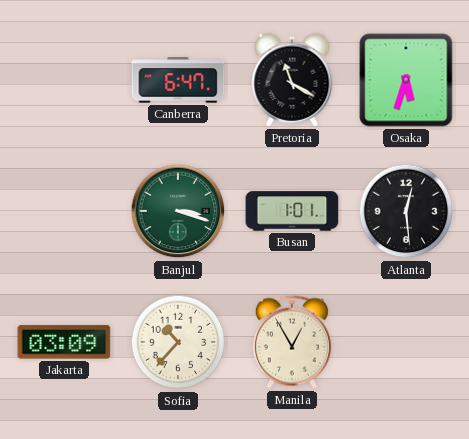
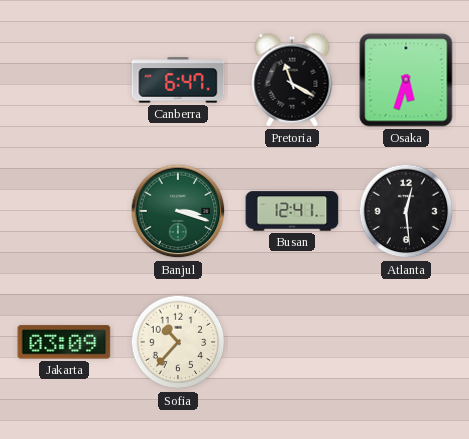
Busan: 1:01 -> 12:41
Manila: 12:55 -> none
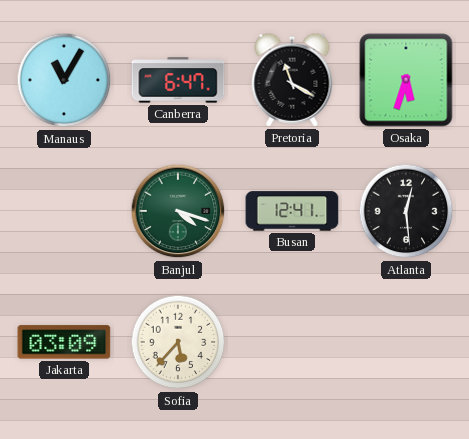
Manaus: none -> 11:05
Banjul: 3:18 -> 4:18
Sofia: 10:37 -> 5:37
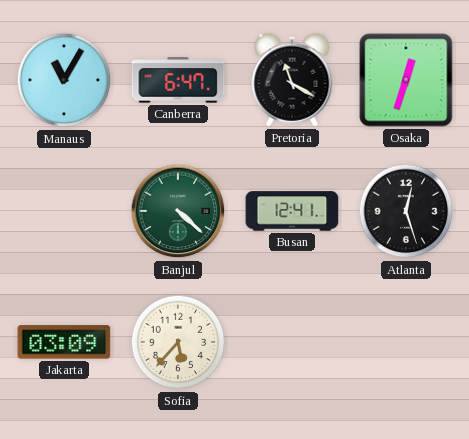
Osaka: 5:33 -> 12:33
Banjul: 4:18 -> 4:22
Atlanta: 12:29 -> 12:27
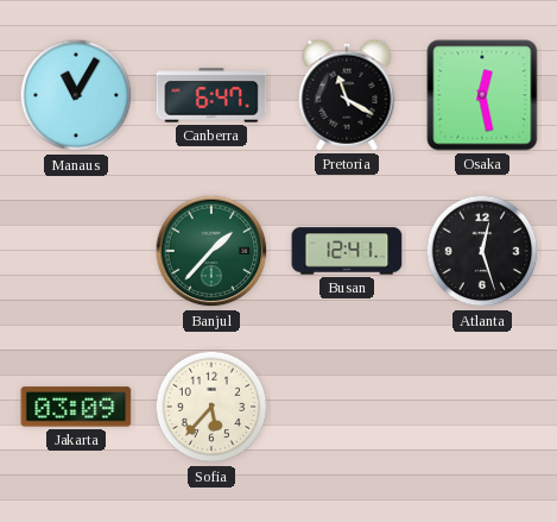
Osaka: 12:33 -> 12:28
Banjul: 4:22 -> 1:37
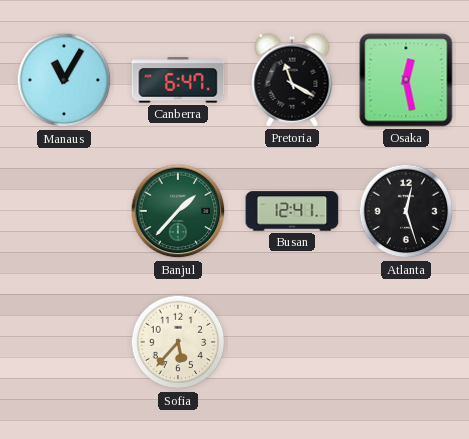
Jakarta: 03:09 -> none
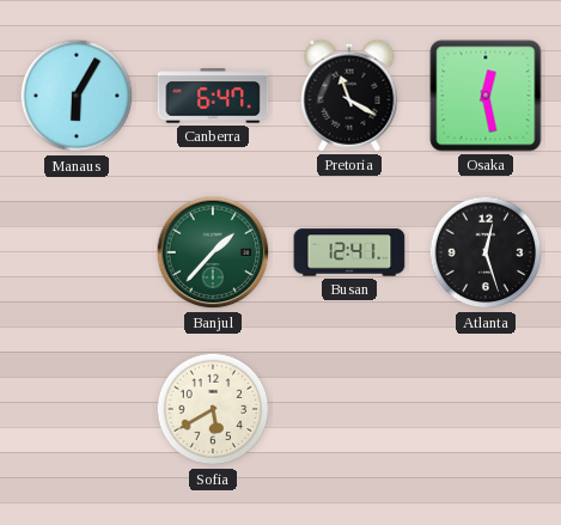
Manaus: 11:05 -> 6:05
Sofia: 5:37 -> 5:40
